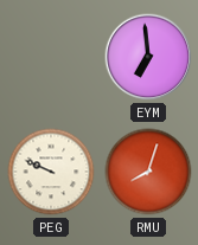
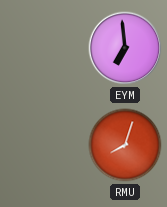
PEG: 9:49 -> none
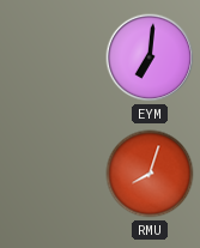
EYM: 6:59 -> 7:01
